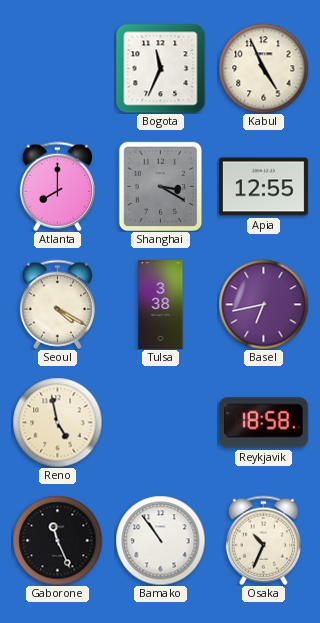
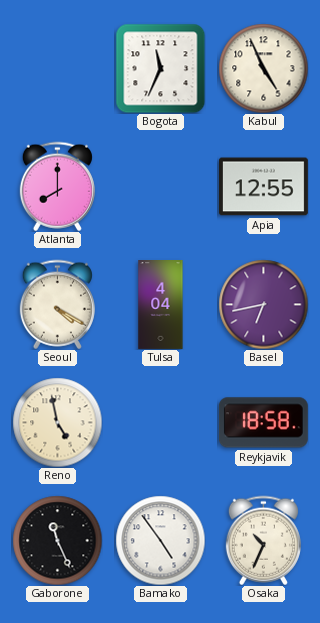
Shanghai: 3:20 -> none
Tulsa: 3:38 -> 4:04
Bamako: 10:54 -> 4:54
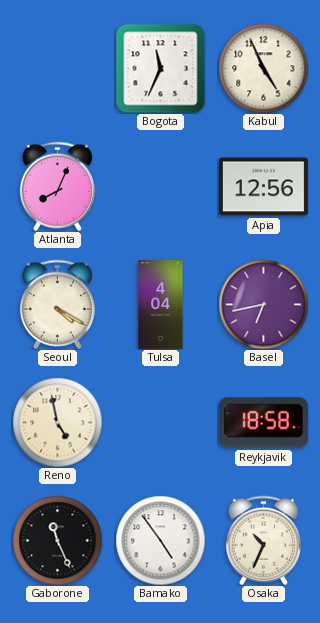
Atlanta: 8:00 -> 8:04
Apia: 12:55 -> 12:56
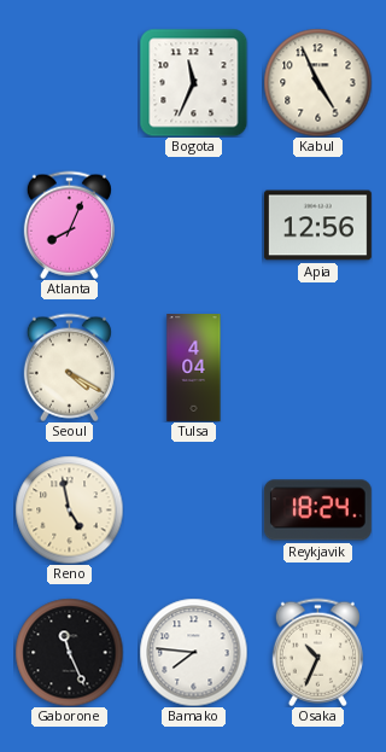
Basel: 6:43 -> none
Reykjavik: 18:58 -> 18:24
Bamako: 4:54 -> 7:46
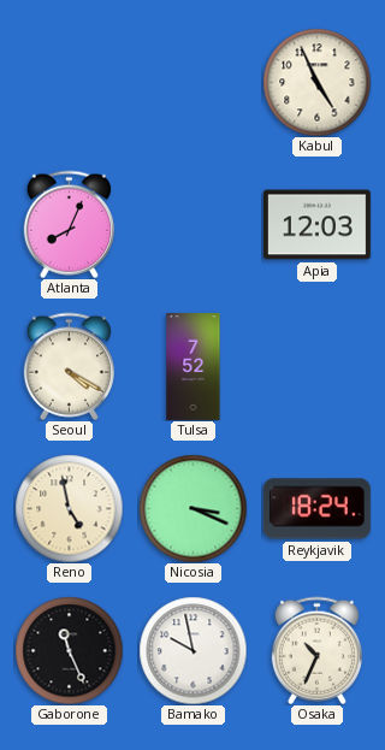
Bogota: 11:34 -> none
Apia: 12:56 -> 12:03
Tulsa: 4:04 -> 7:52
Nicosia: none -> 3:19
Bamako: 7:46 -> 9:58
